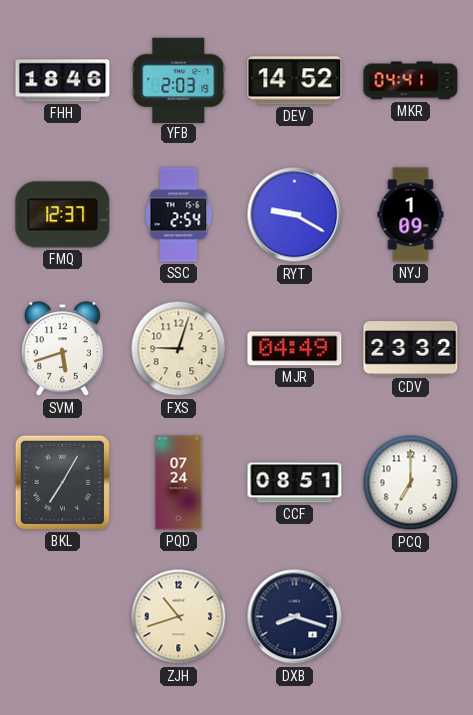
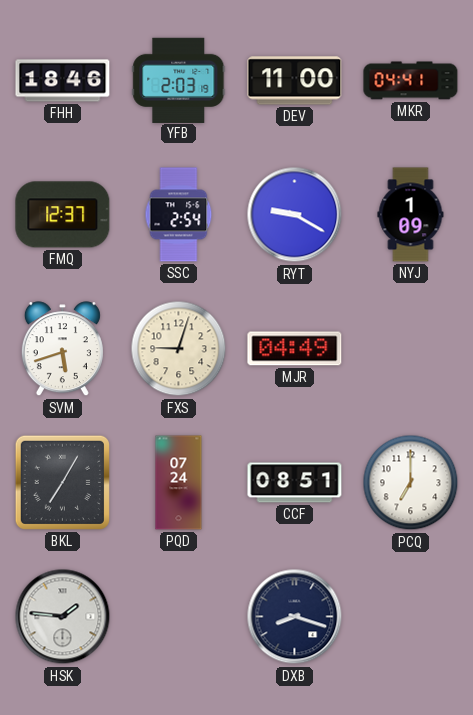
DEV: 14:52 -> 11:00
CDV: 23:32 -> none
HSK: none -> 1:46
ZJH: 10:42 -> none
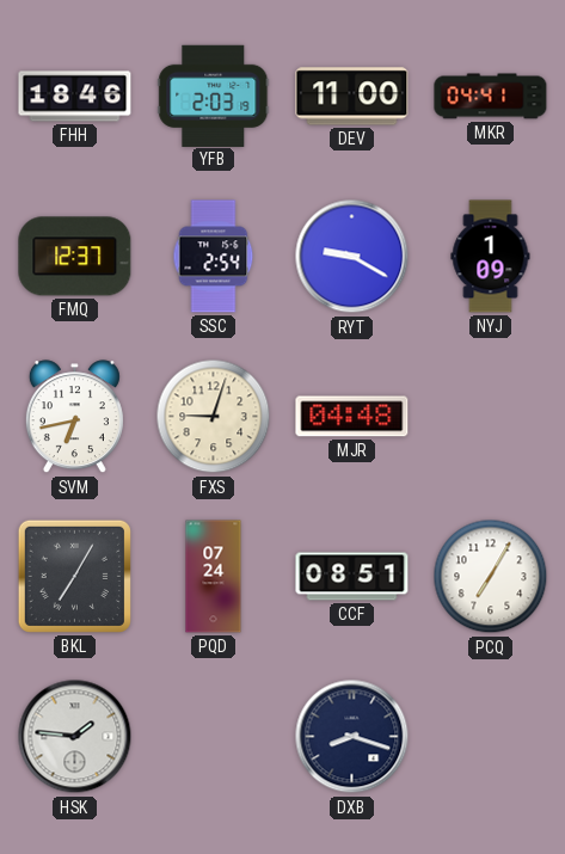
SVM: 5:42 -> 6:43
MJR: 04:49 -> 04:48
PCQ: 7:00 -> 7:05
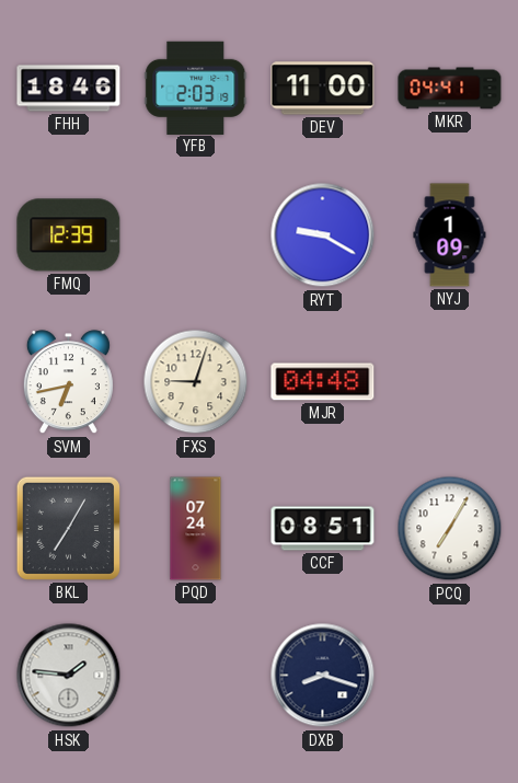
FMQ: 12:37 -> 12:39
SSC: 2:54 -> none
